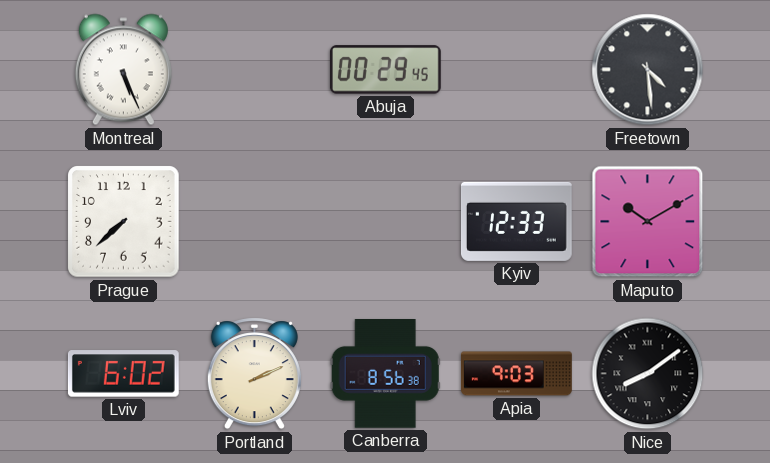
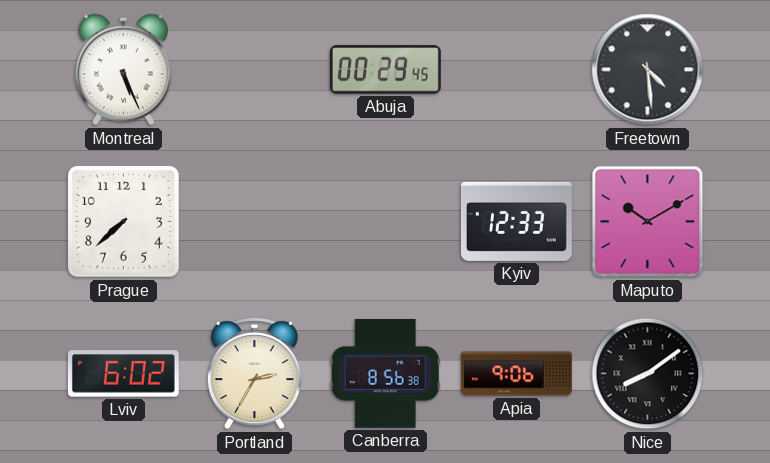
Portland: 2:11 -> 2:35
Apia: 9:03 -> 9:06
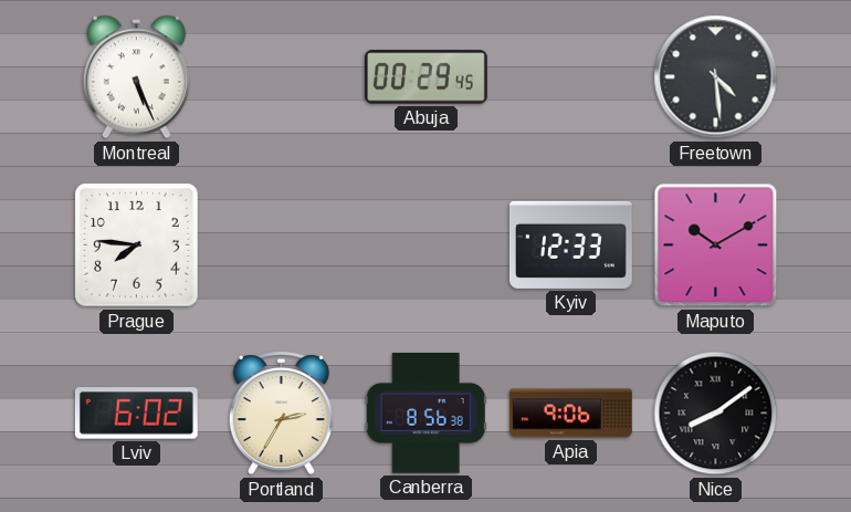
Prague: 7:38 -> 7:46
